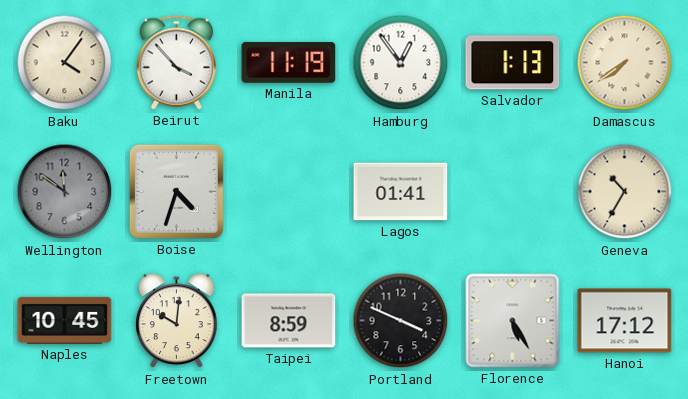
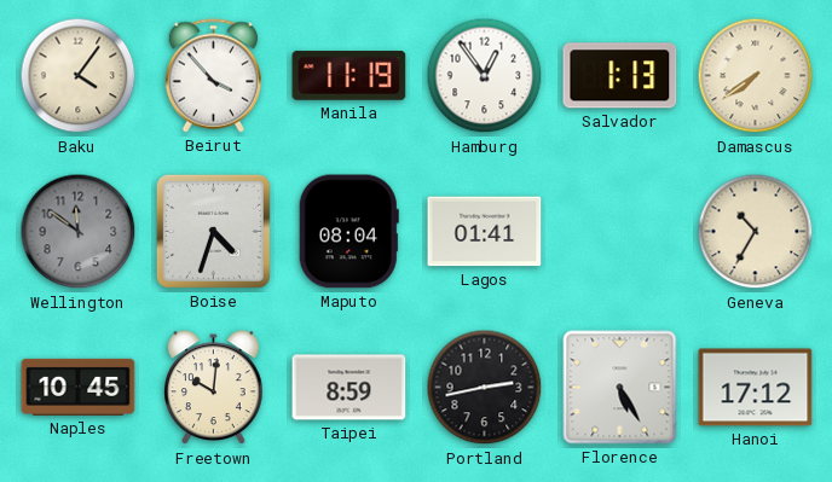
Maputo: none -> 08:04
Portland: 3:49 -> 2:43
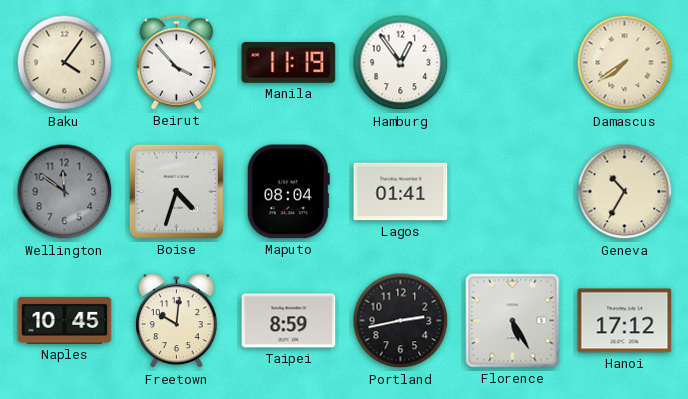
Salvador: 1:13 -> none
